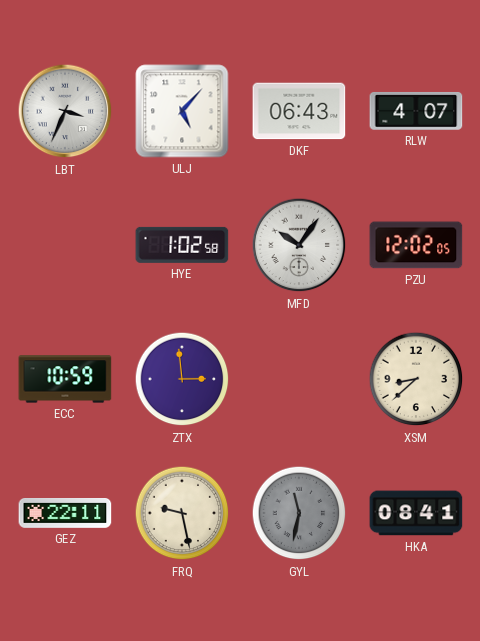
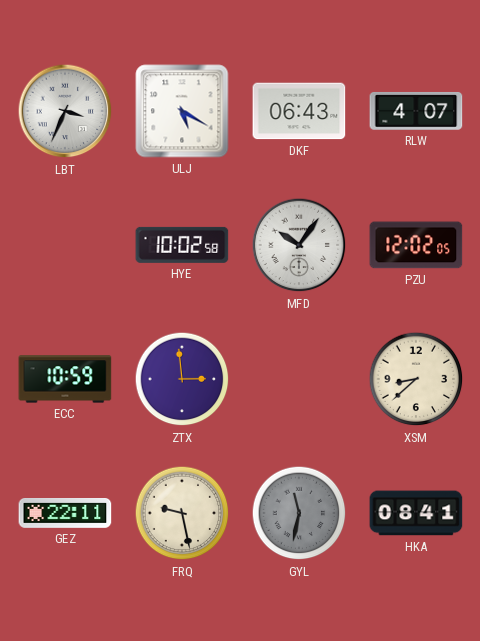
ULJ: 5:07 -> 5:20
HYE: 1:02 -> 10:02
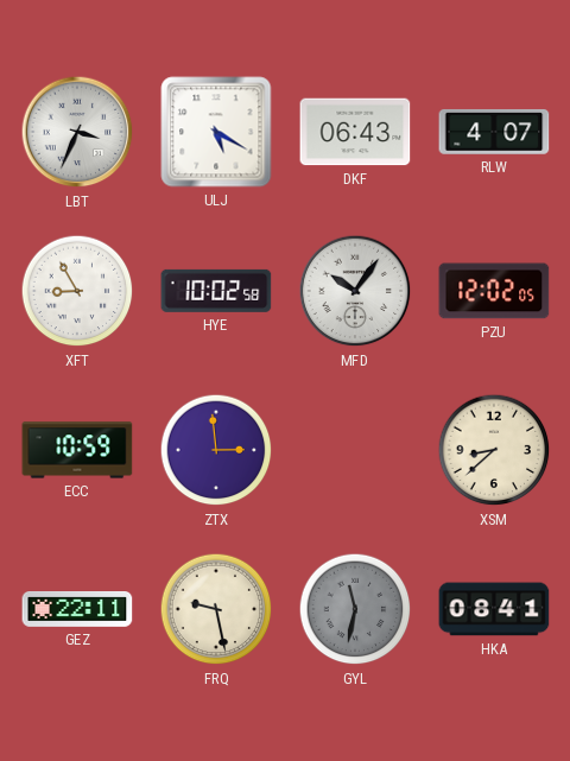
XFT: none -> 8:55
